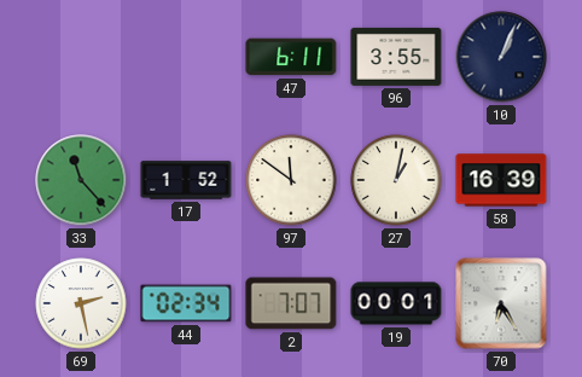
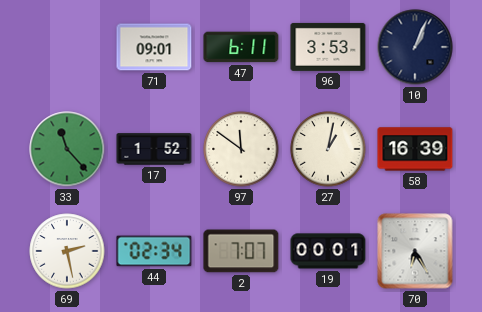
71: none -> 09:01
96: 3:55 -> 3:53
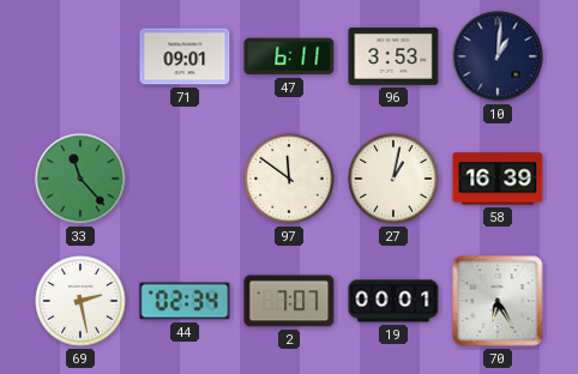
10: 1:04 -> 1:01
17: 1:52 -> none
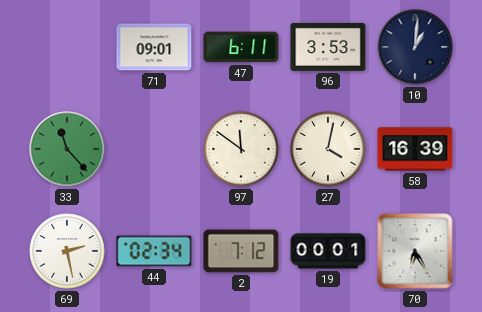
27: 1:02 -> 4:02
2: 7:07 -> 7:12
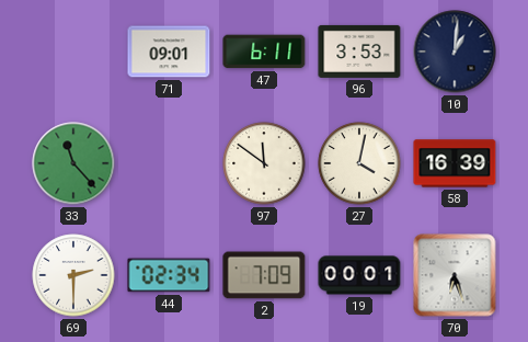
69: 2:28 -> 2:30
2: 7:12 -> 7:09
70: 6:25 -> 6:27
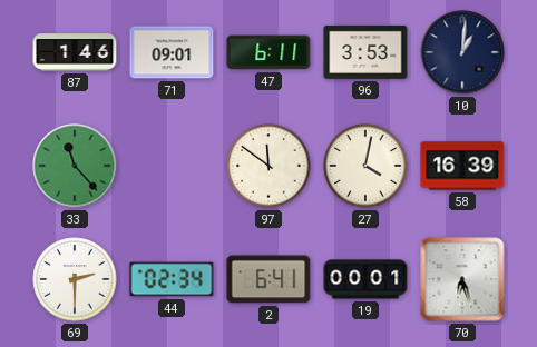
87: none -> 1:46
2: 7:09 -> 6:41
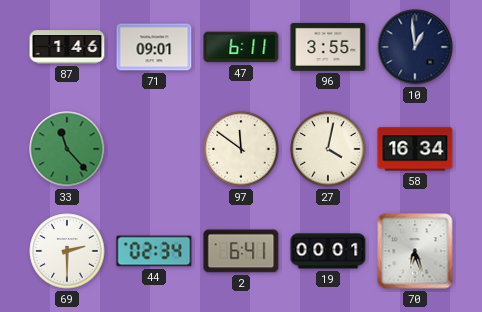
96: 3:53 -> 3:55
10: 1:01 -> 12:59
58: 16:39 -> 16:34
